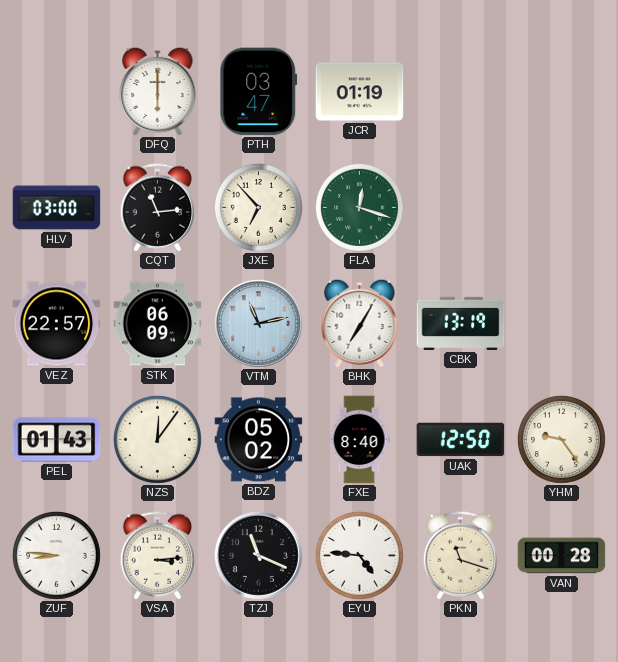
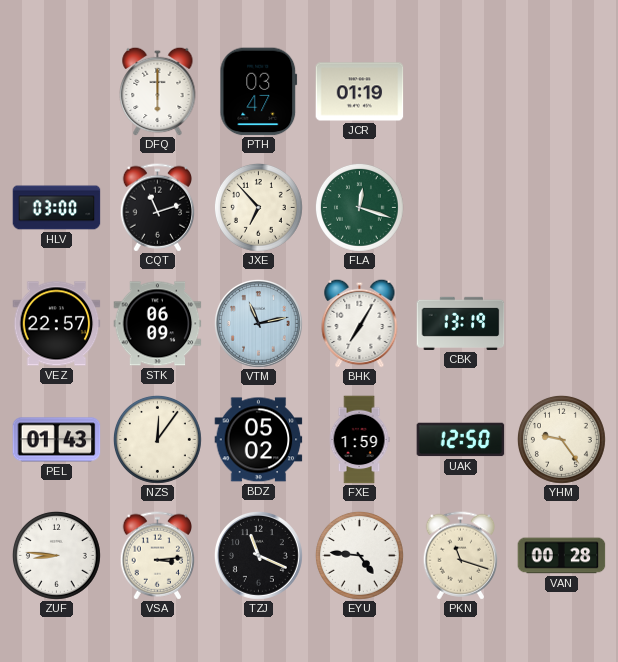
CQT: 11:14 -> 11:12
FXE: 8:40 -> 1:59
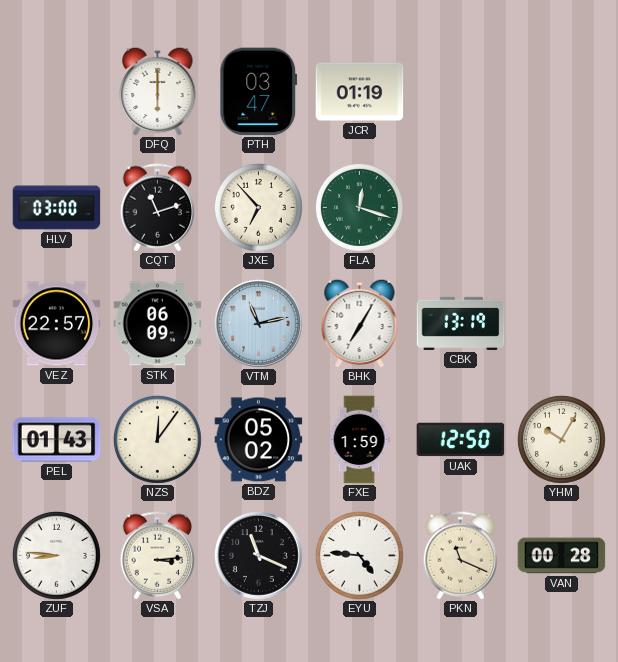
YHM: 9:24 -> 10:05
PKN: 11:18 -> 11:19
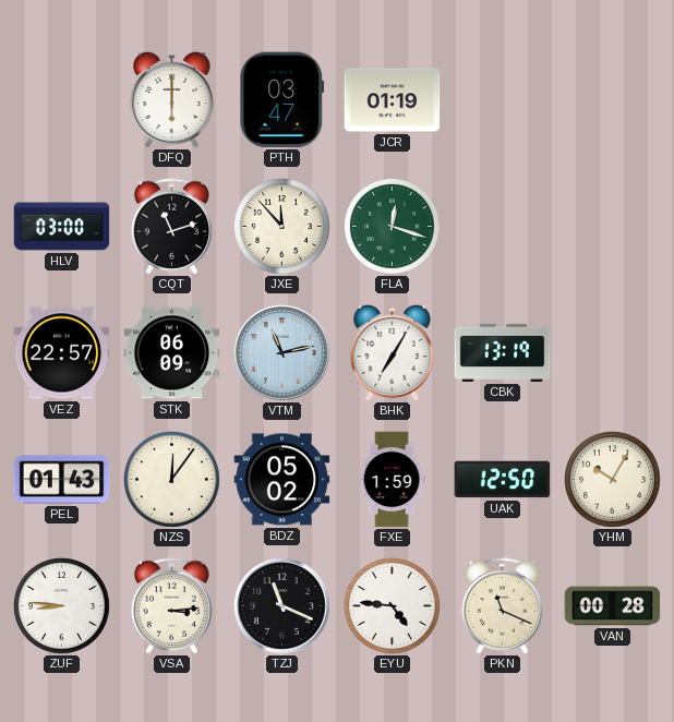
JXE: 6:53 -> 11:53
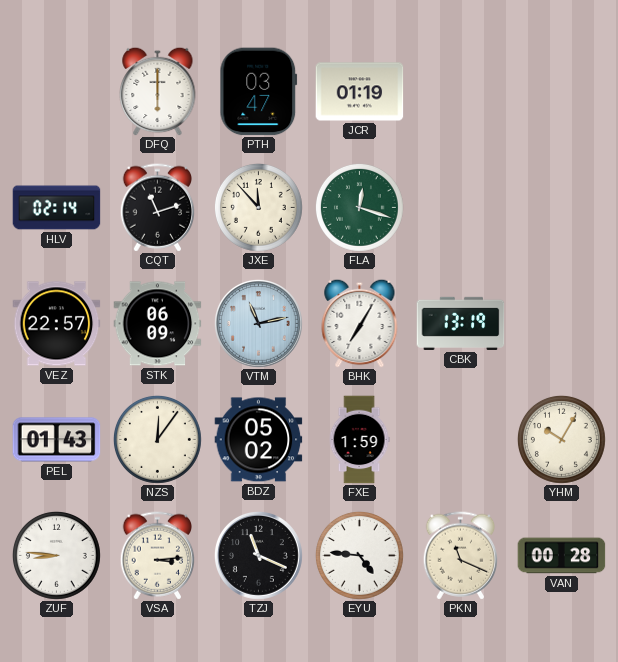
HLV: 03:00 -> 02:14
UAK: 12:50 -> none
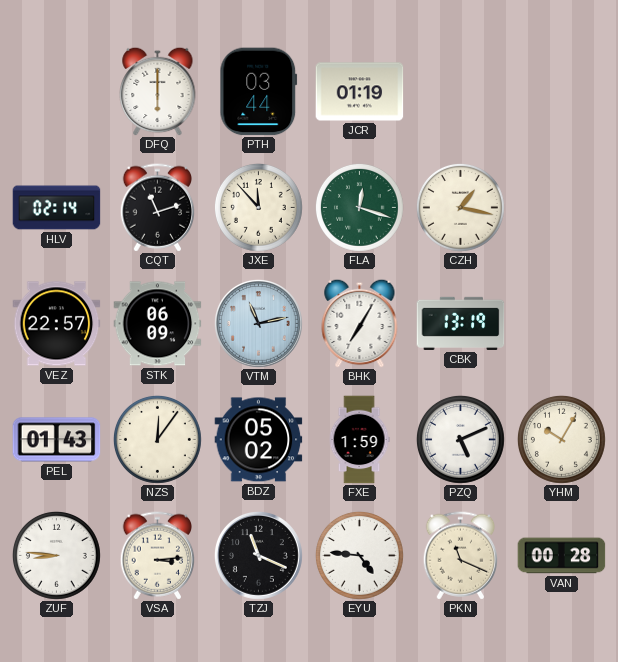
PTH: 03:47 -> 03:44
CZH: none -> 1:17
PZQ: none -> 5:11
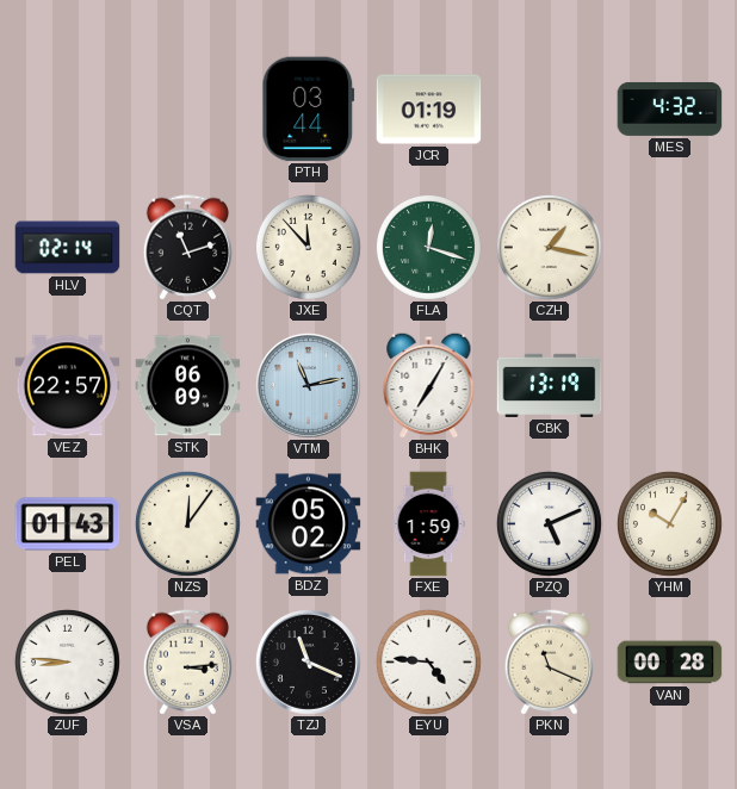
DFQ: 6:00 -> none
MES: none -> 4:32
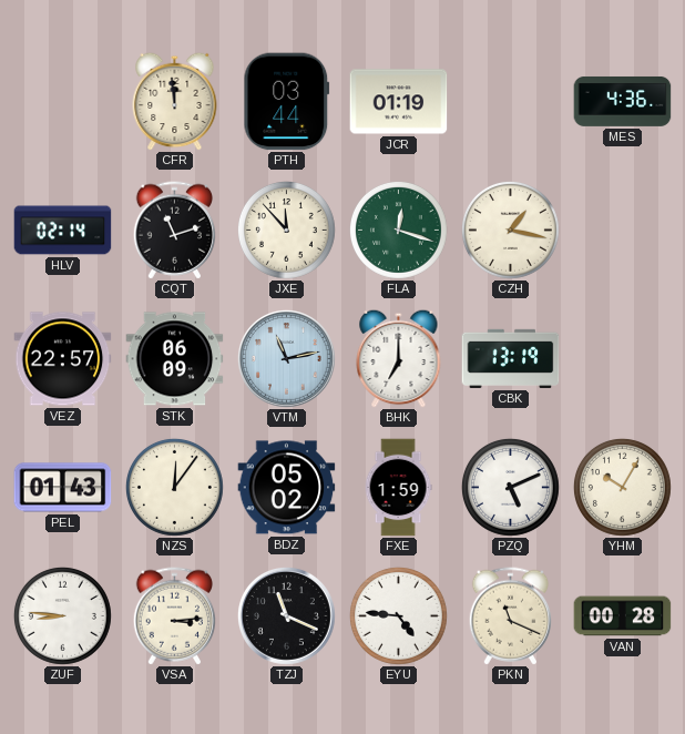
CFR: none -> 11:59
MES: 4:32 -> 4:36
BHK: 7:05 -> 7:00
